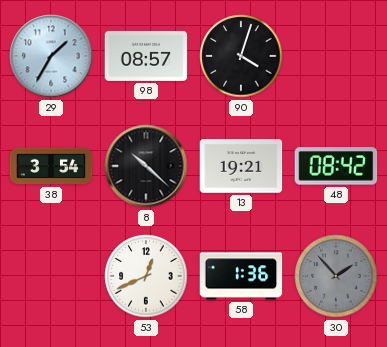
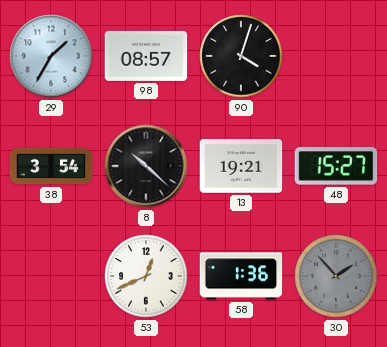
48: 08:42 -> 15:27
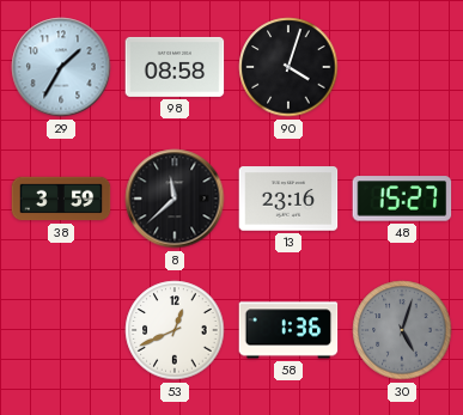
98: 08:57 -> 08:58
38: 3:54 -> 3:59
8: 10:22 -> 11:38
13: 19:21 -> 23:16
30: 1:53 -> 5:03
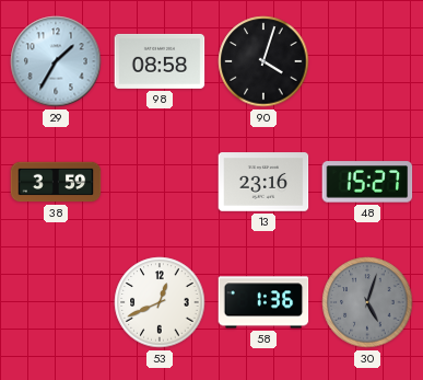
8: 11:38 -> none
